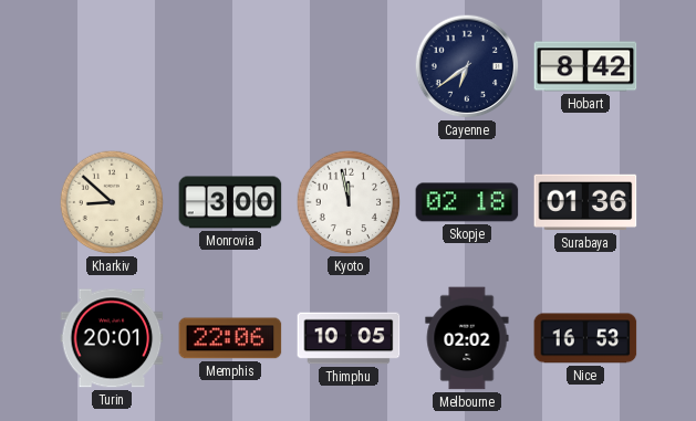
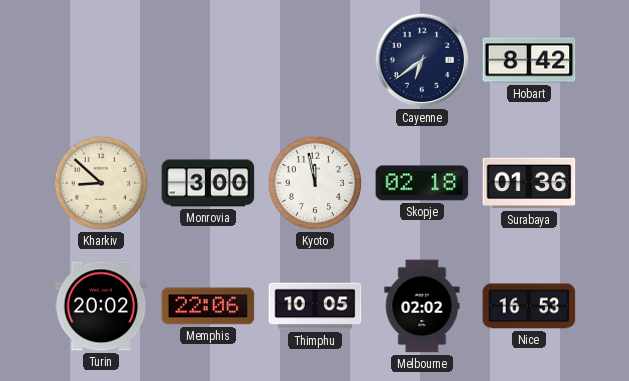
Turin: 20:01 -> 20:02
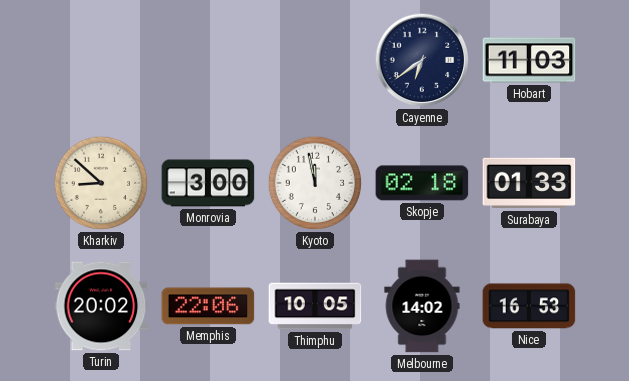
Hobart: 8:42 -> 11:03
Surabaya: 01:36 -> 01:33
Melbourne: 02:02 -> 14:02
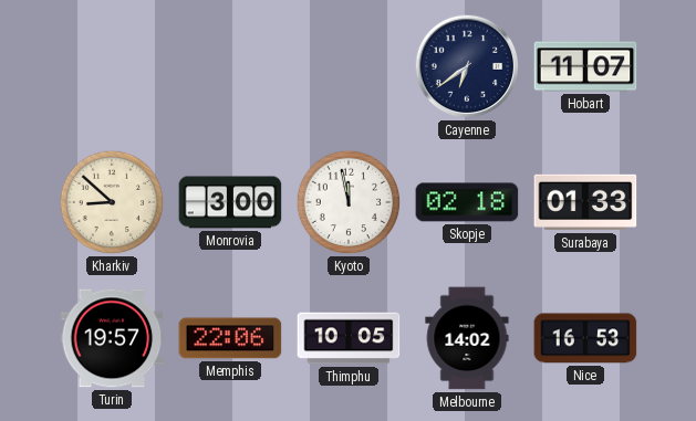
Hobart: 11:03 -> 11:07
Turin: 20:02 -> 19:57
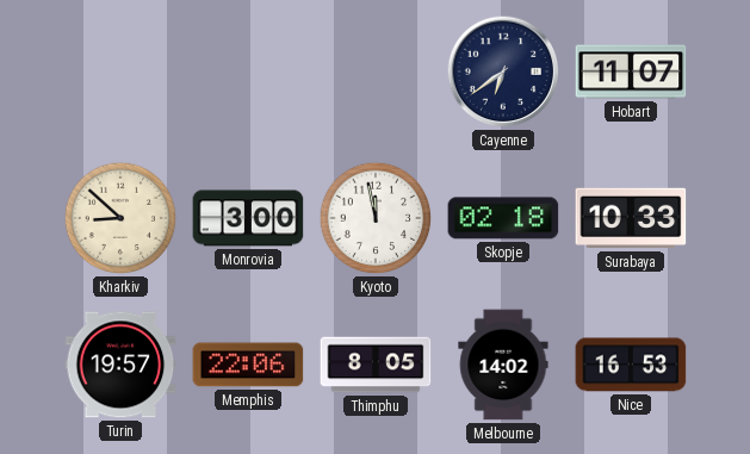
Surabaya: 01:33 -> 10:33
Thimphu: 10:05 -> 8:05
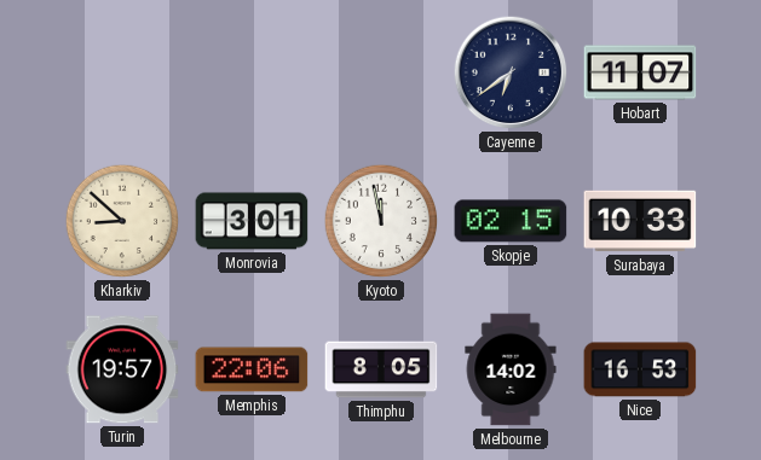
Monrovia: 3:00 -> 3:01
Skopje: 02:18 -> 02:15
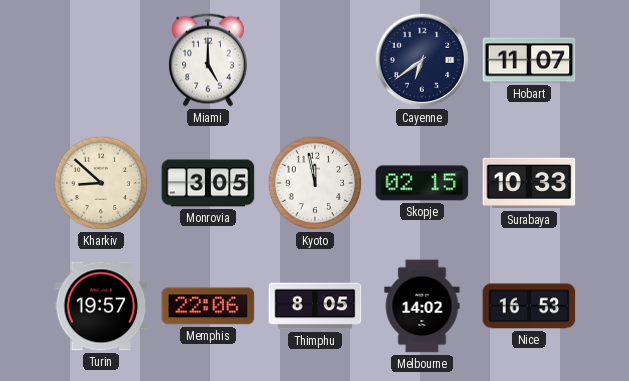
Miami: none -> 5:00
Monrovia: 3:01 -> 3:05
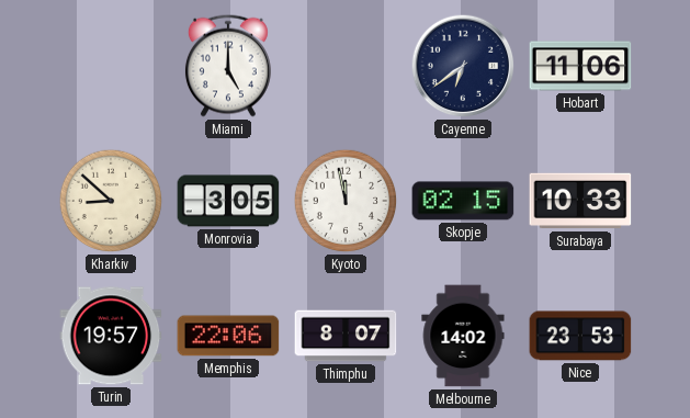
Hobart: 11:07 -> 11:06
Thimphu: 8:05 -> 8:07
Nice: 16:53 -> 23:53
